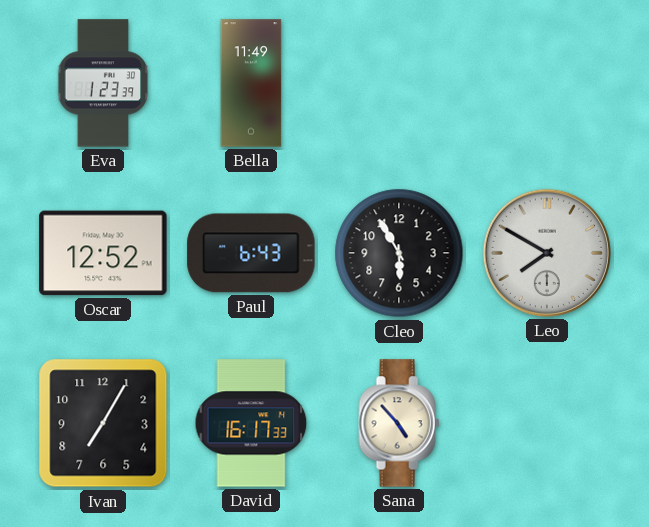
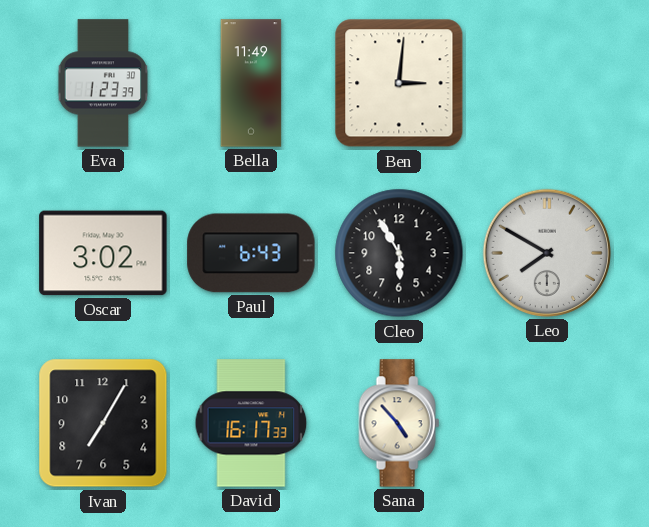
Ben: none -> 3:01
Oscar: 12:52 -> 3:02
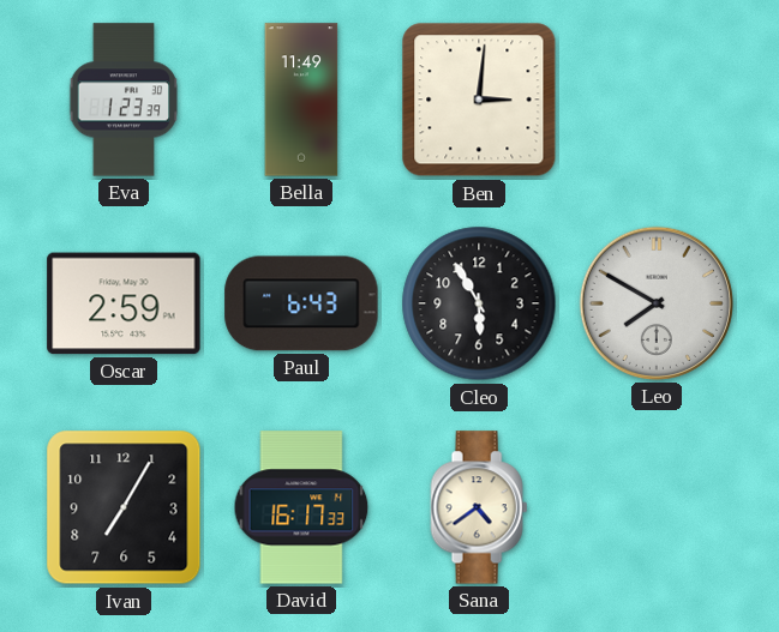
Oscar: 3:02 -> 2:59
Sana: 4:53 -> 4:39
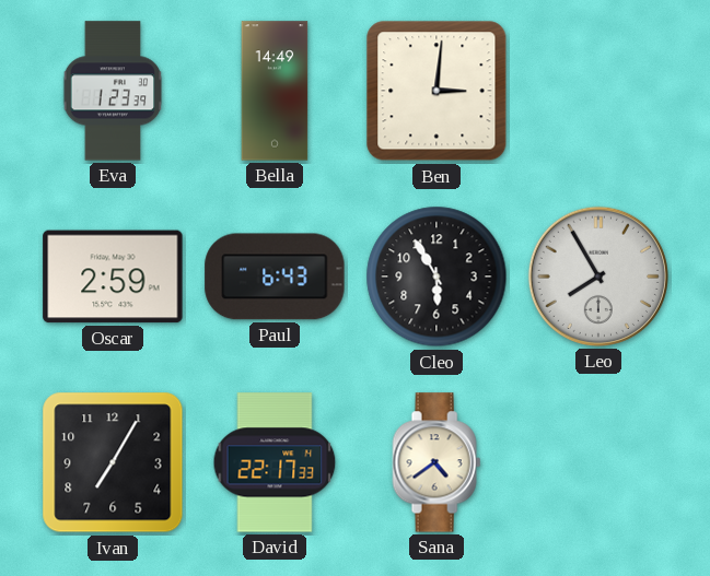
Bella: 11:49 -> 14:49
Leo: 7:50 -> 7:55
David: 16:17 -> 22:17
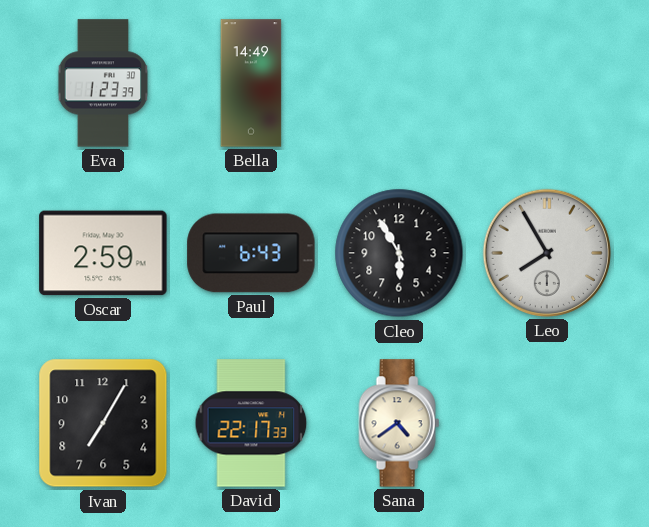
Ben: 3:01 -> none
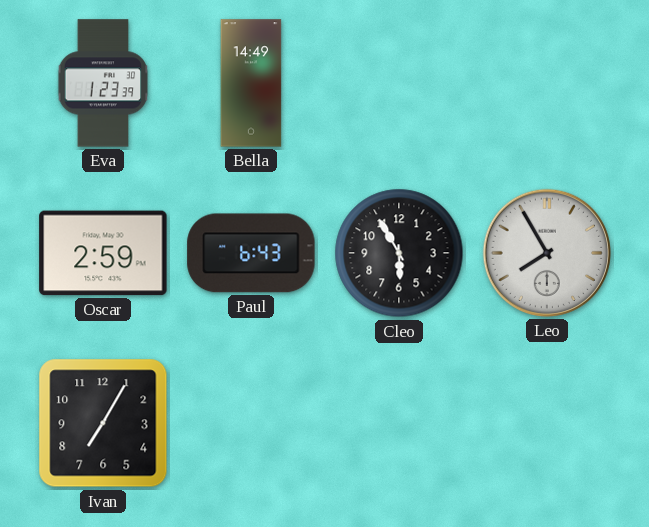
David: 22:17 -> none
Sana: 4:39 -> none
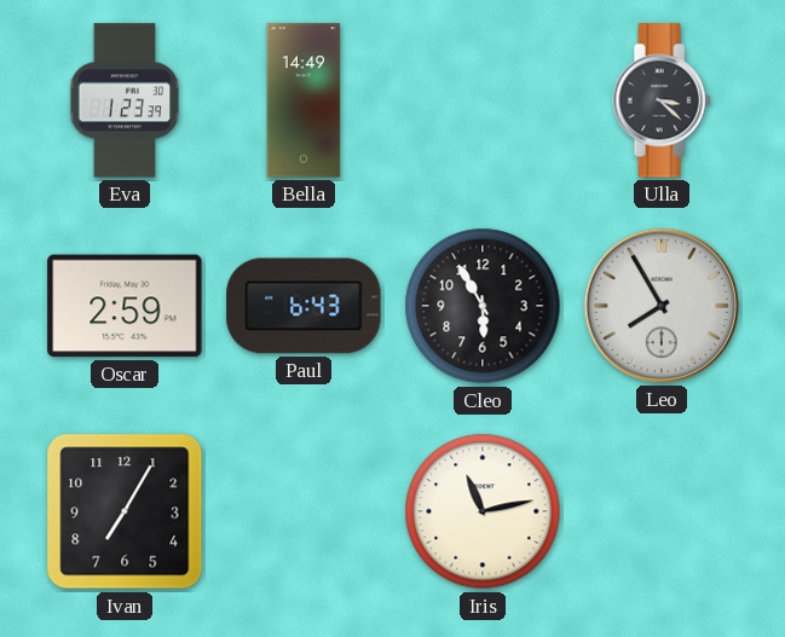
Ulla: none -> 3:22
Iris: none -> 11:13
